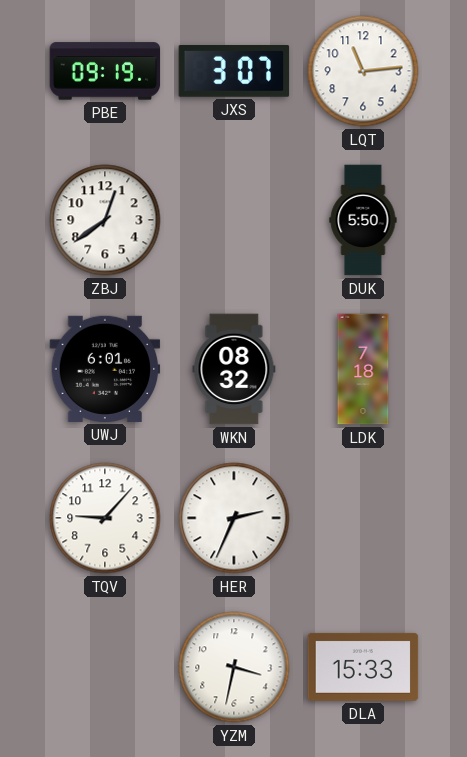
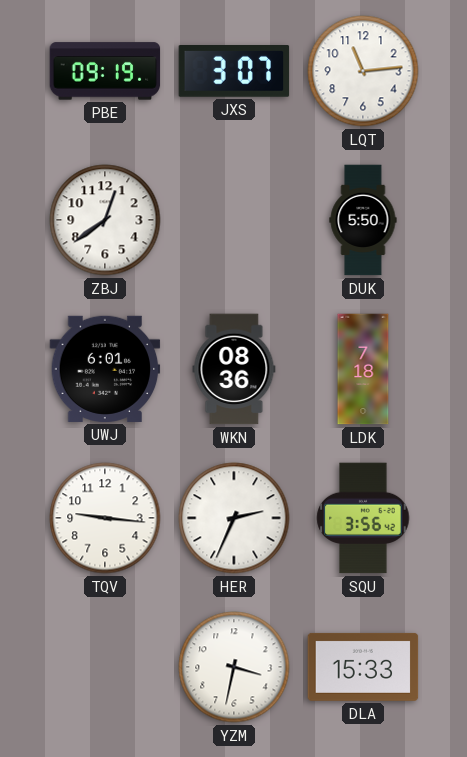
WKN: 08:32 -> 08:36
TQV: 9:07 -> 9:16
SQU: none -> 3:56
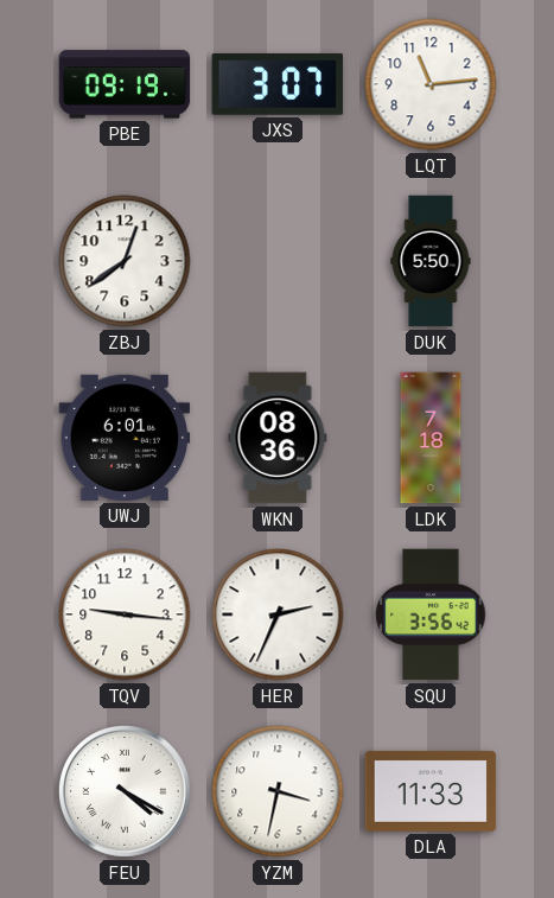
FEU: none -> 4:20
DLA: 15:33 -> 11:33
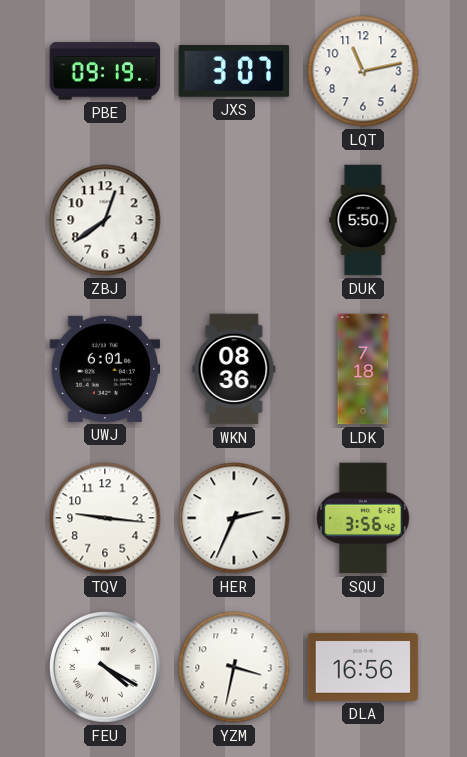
LQT: 11:14 -> 11:13
DLA: 11:33 -> 16:56
